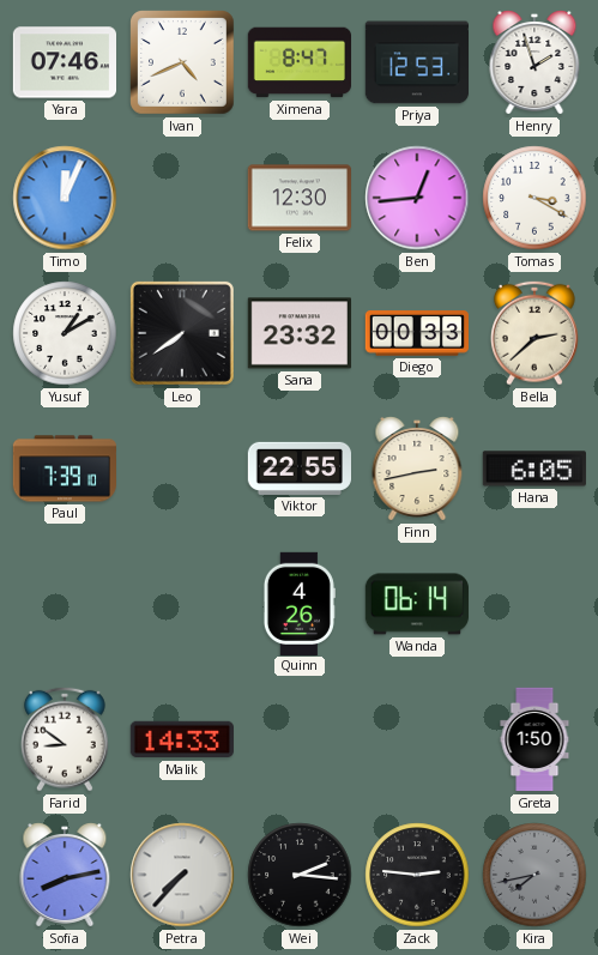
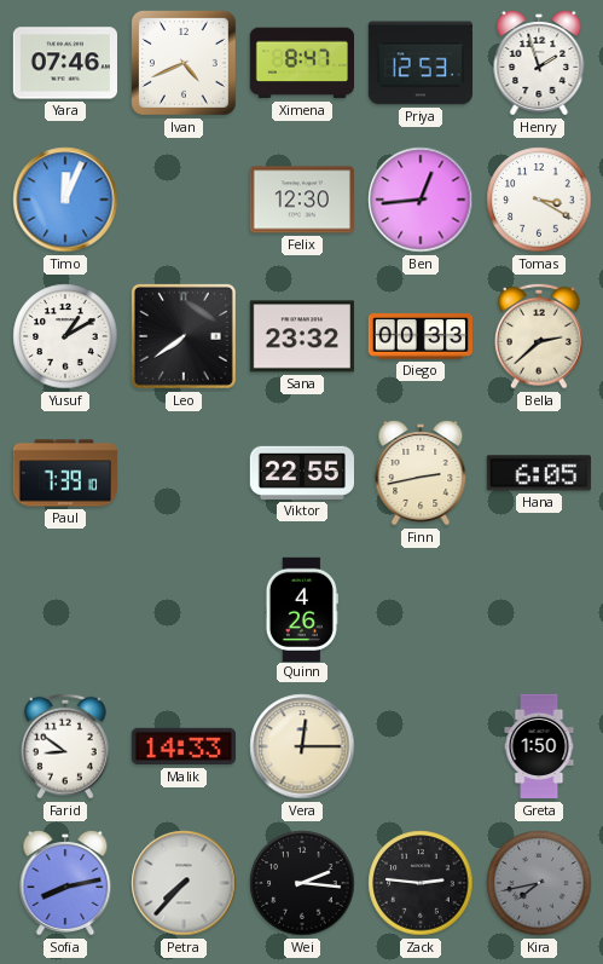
Wanda: 06:14 -> none
Vera: none -> 12:15
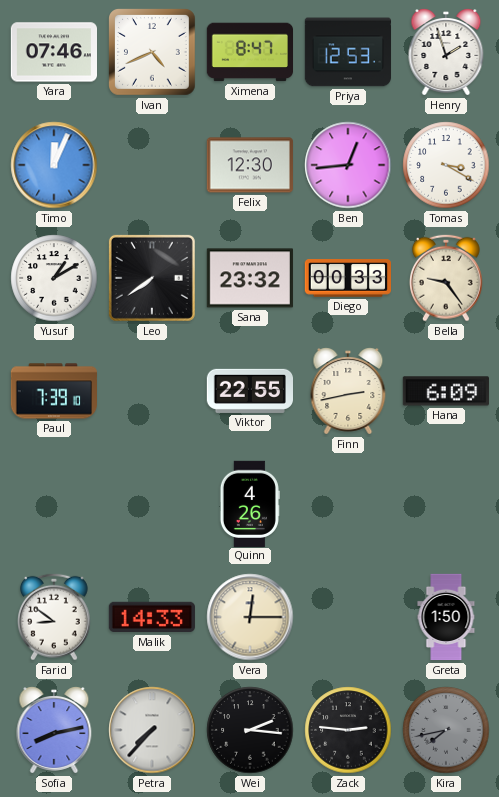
Bella: 2:38 -> 9:24
Hana: 6:05 -> 6:09
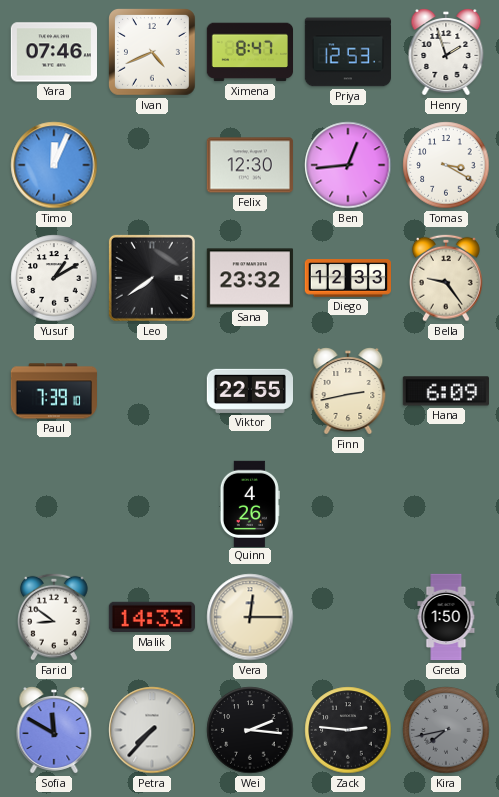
Diego: 00:33 -> 12:33
Sofia: 8:13 -> 11:50
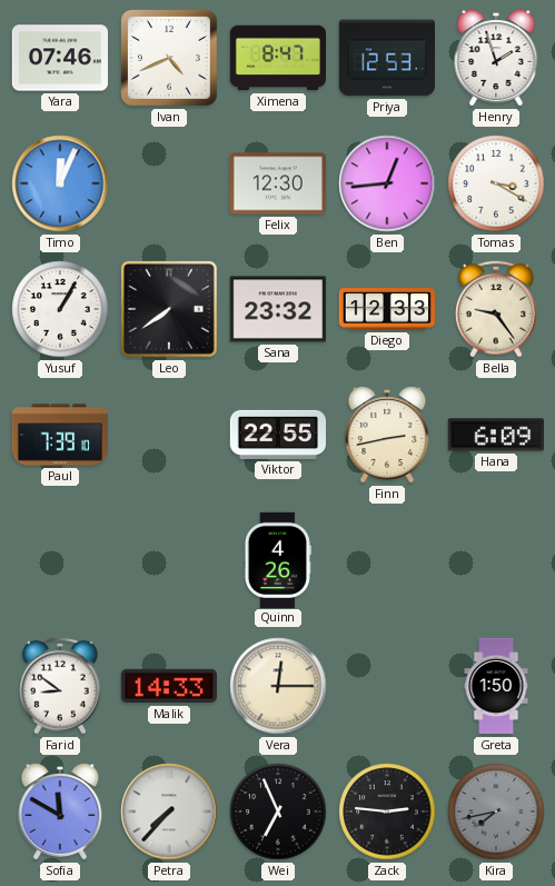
Yusuf: 1:10 -> 1:05
Wei: 2:16 -> 6:56
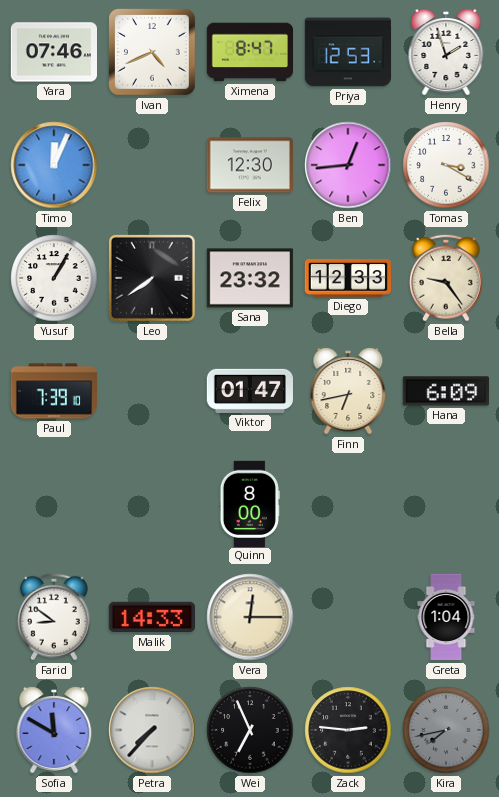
Viktor: 22:55 -> 01:47
Finn: 2:43 -> 6:43
Quinn: 4:26 -> 8:00
Greta: 1:50 -> 1:04
